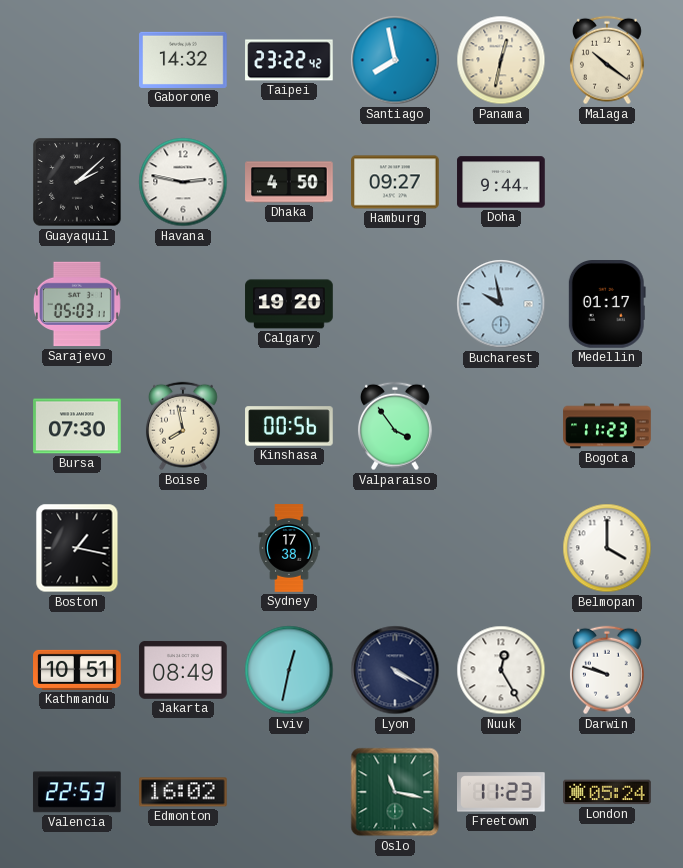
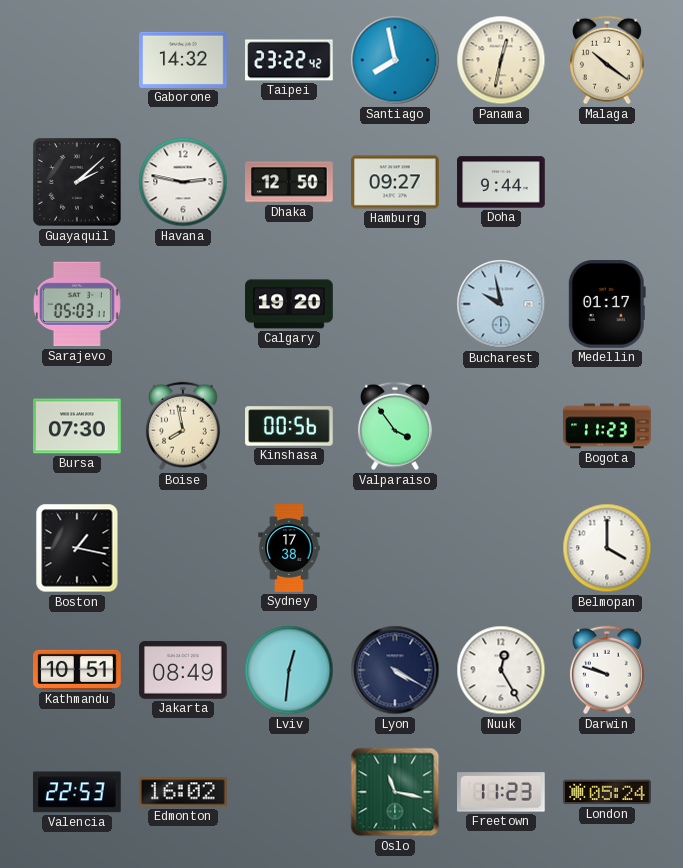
Dhaka: 4:50 -> 12:50
Lviv: 12:32 -> 12:31
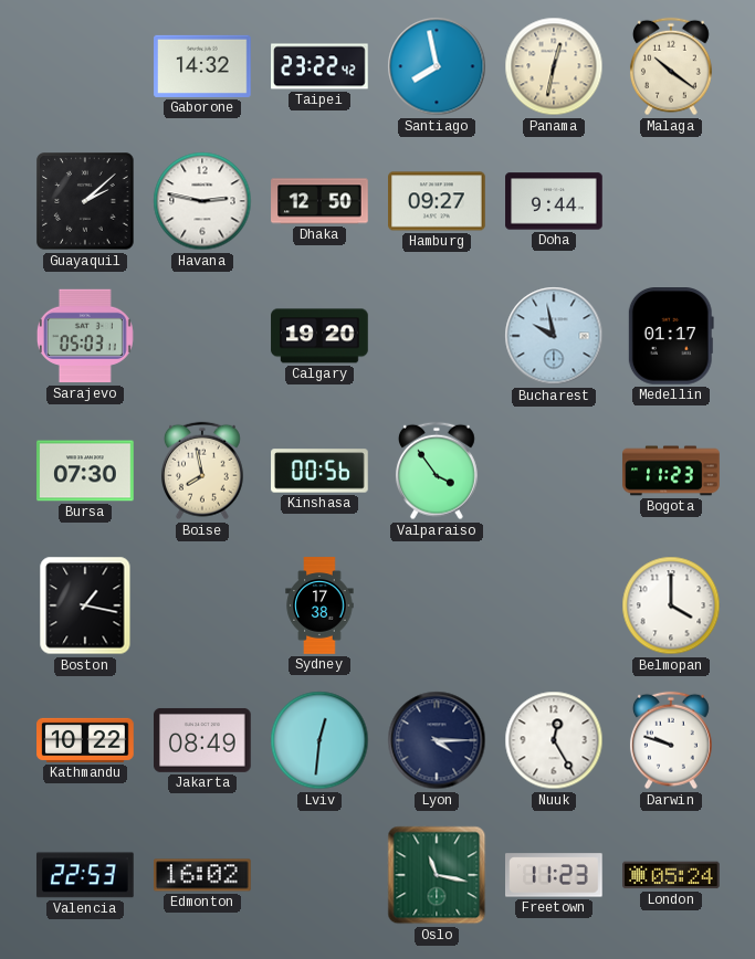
Kathmandu: 10:51 -> 10:22
Lyon: 4:20 -> 4:15
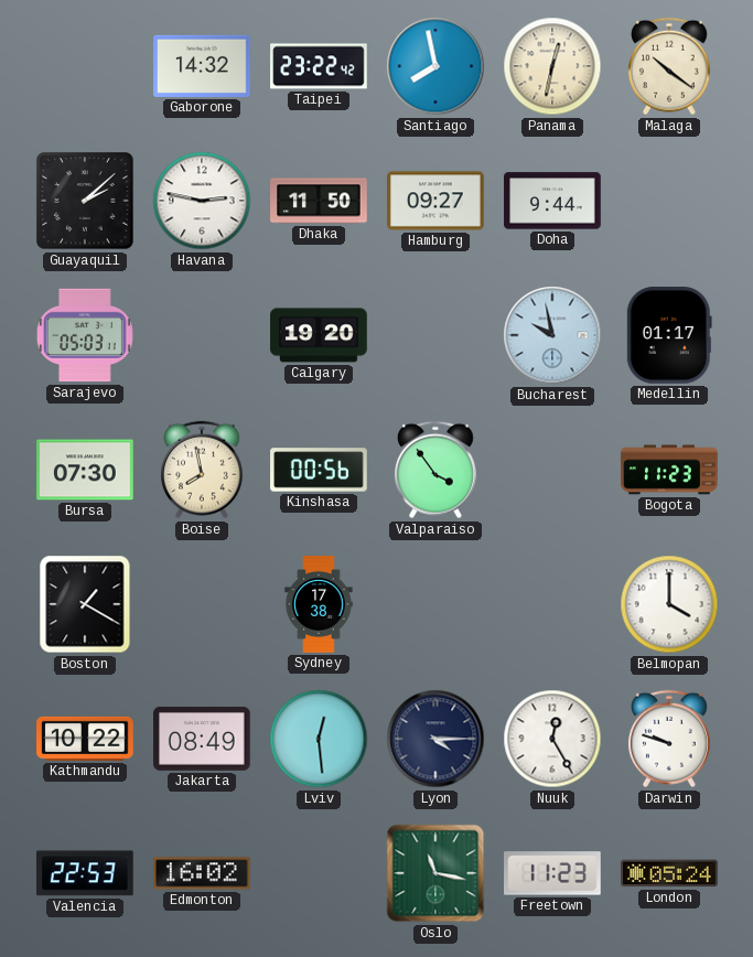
Dhaka: 12:50 -> 11:50
Boston: 1:17 -> 1:20
Lviv: 12:31 -> 12:29
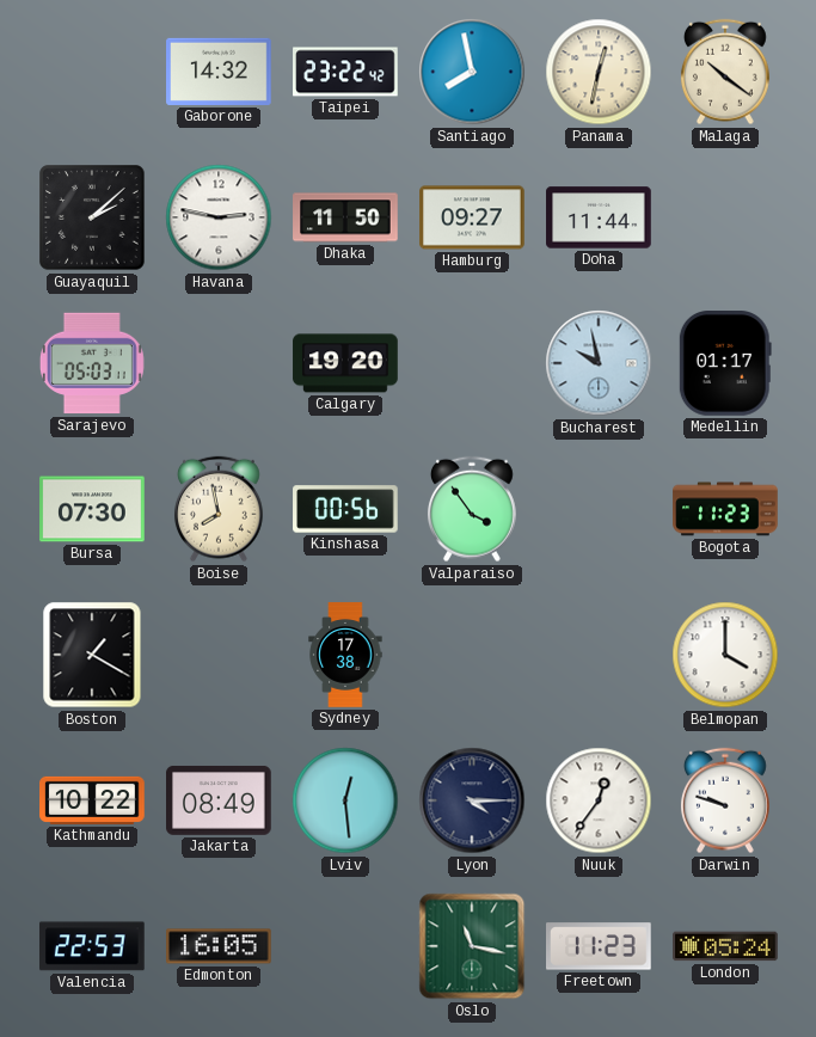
Doha: 9:44 -> 11:44
Nuuk: 12:25 -> 12:36
Edmonton: 16:02 -> 16:05
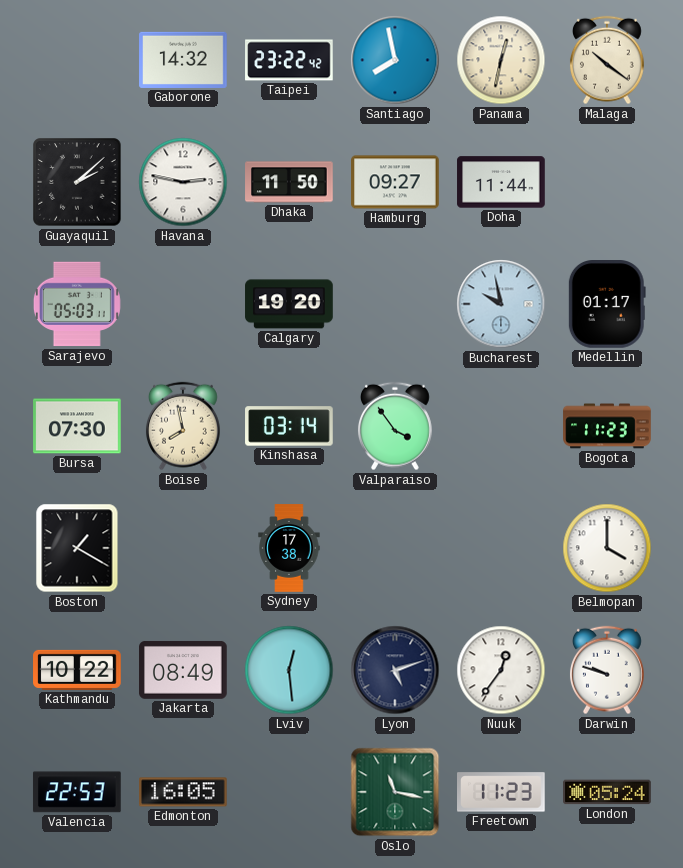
Kinshasa: 00:56 -> 03:14
Lyon: 4:15 -> 5:12
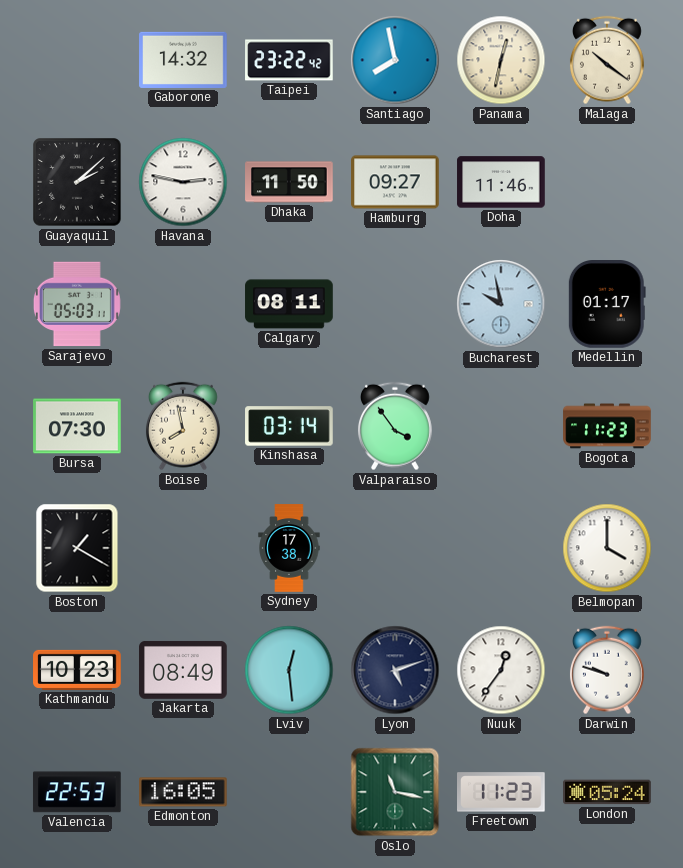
Doha: 11:44 -> 11:46
Calgary: 19:20 -> 08:11
Kathmandu: 10:22 -> 10:23
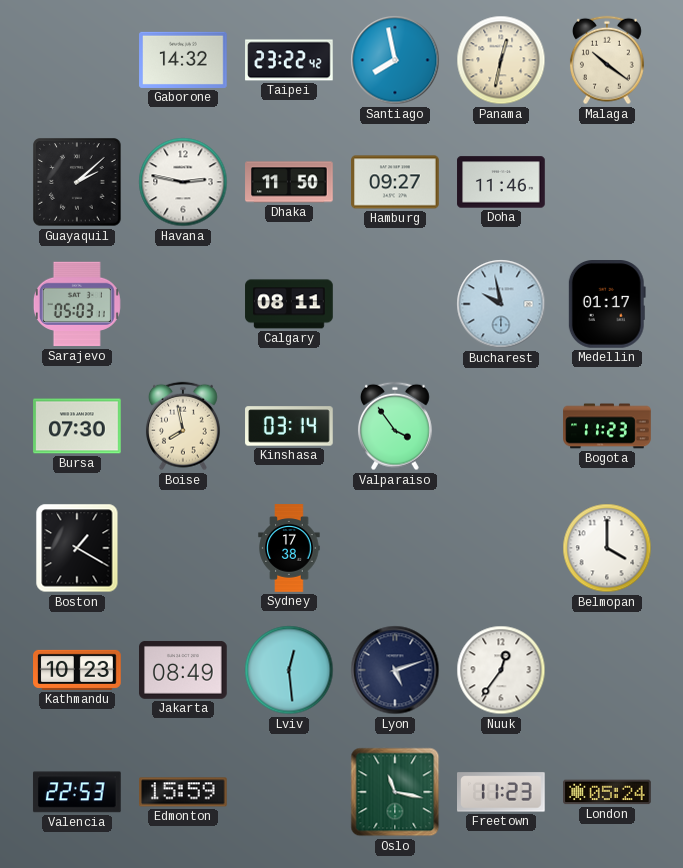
Darwin: 9:48 -> none
Edmonton: 16:05 -> 15:59
